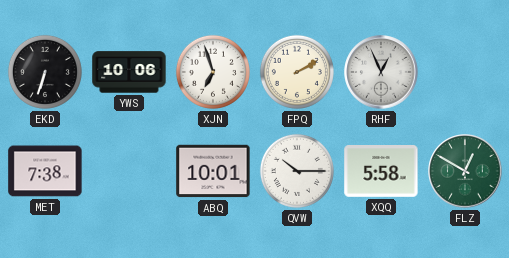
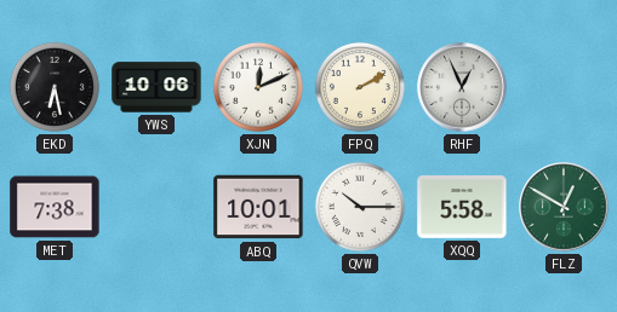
EKD: 6:33 -> 6:28
XJN: 6:57 -> 12:11
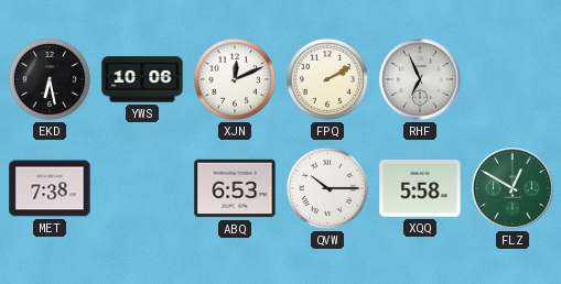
RHF: 12:56 -> 6:56
ABQ: 10:01 -> 6:53
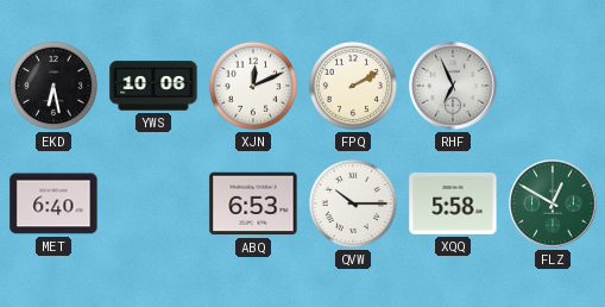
MET: 7:38 -> 6:40
